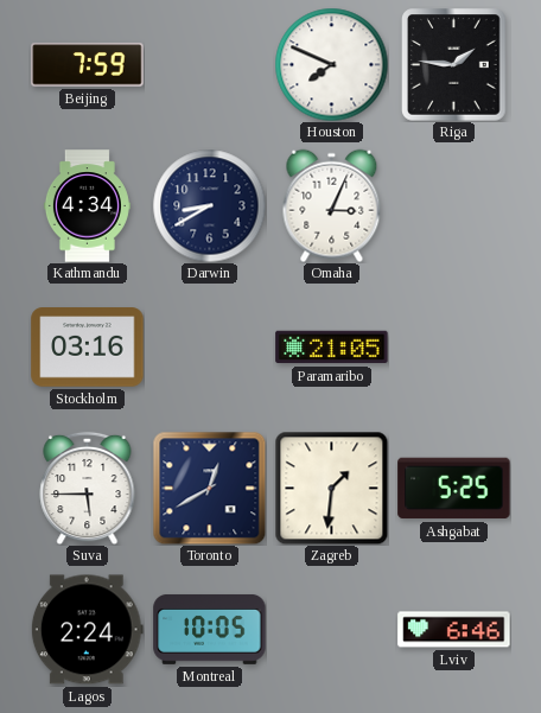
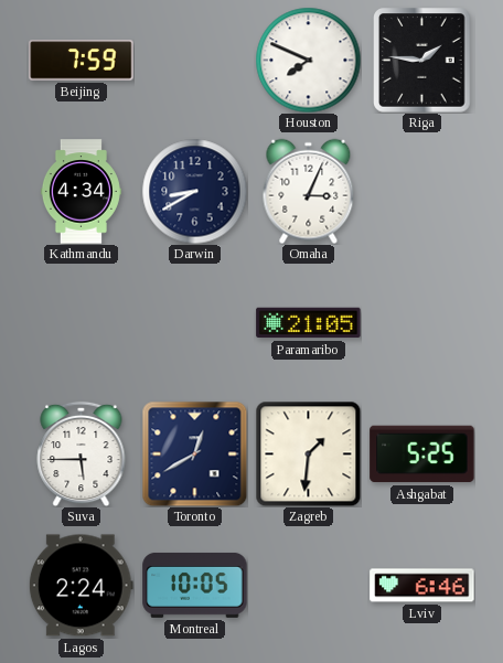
Stockholm: 03:16 -> none
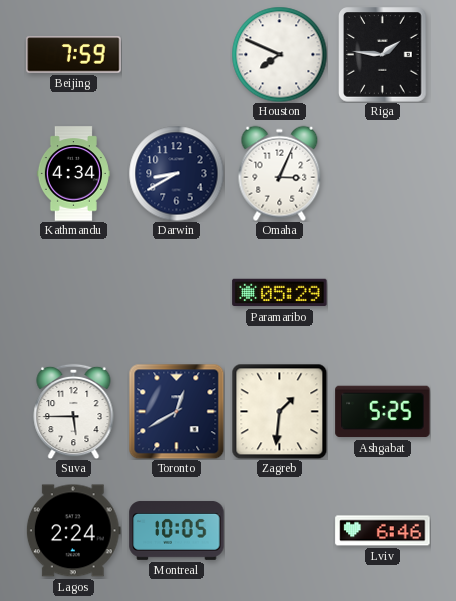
Paramaribo: 21:05 -> 05:29
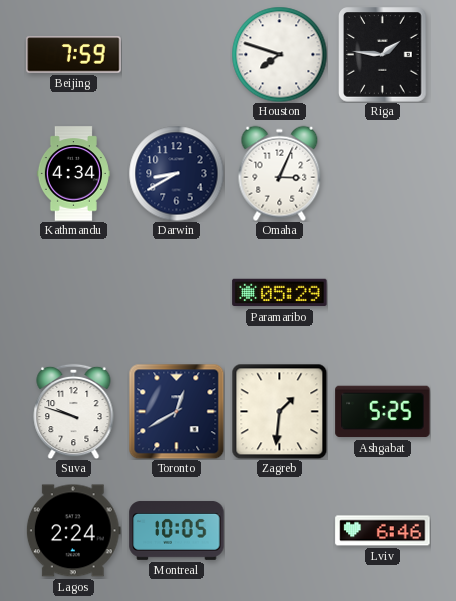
Houston: 7:49 -> 7:48
Suva: 5:45 -> 9:48
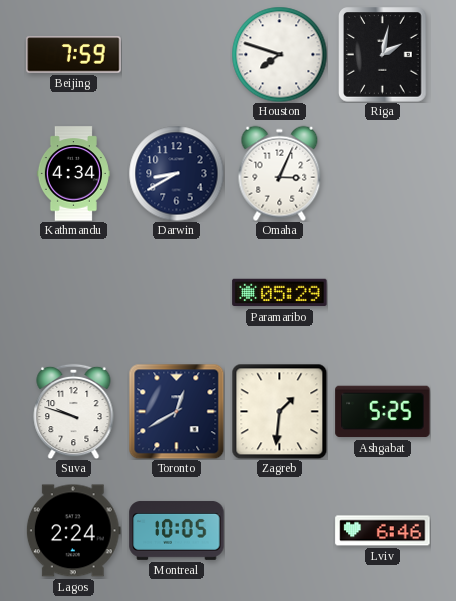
Riga: 1:46 -> 2:02
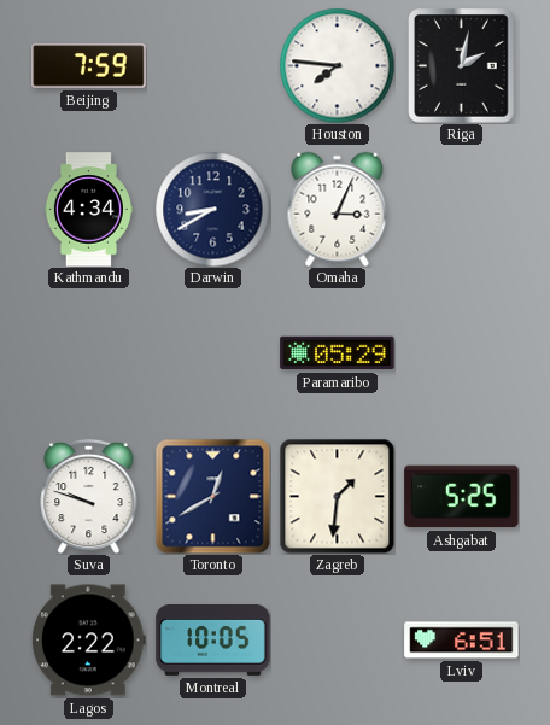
Houston: 7:48 -> 7:46
Lagos: 2:24 -> 2:22
Lviv: 6:46 -> 6:51
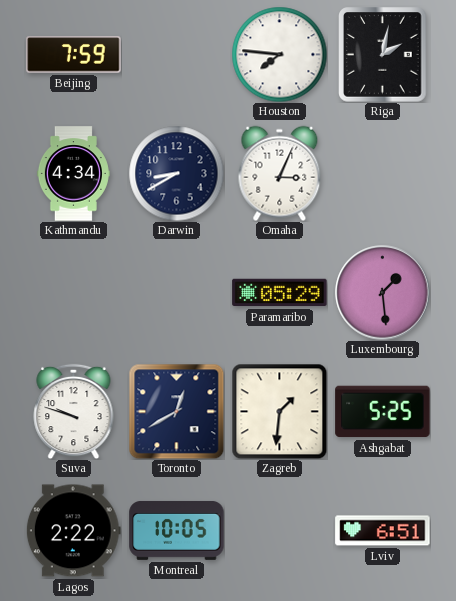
Luxembourg: none -> 1:29
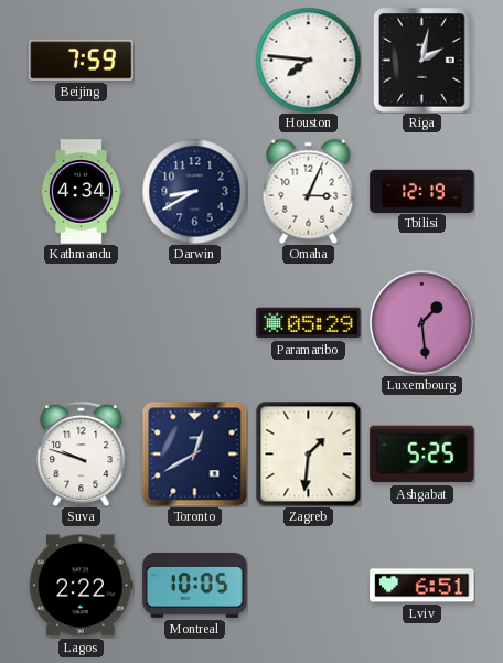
Tbilisi: none -> 12:19
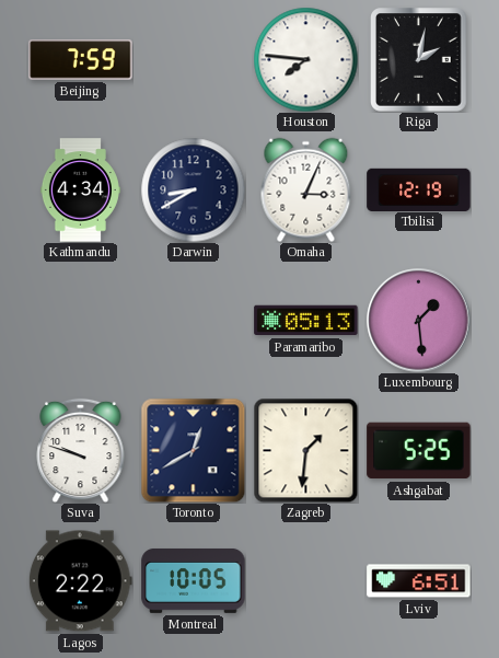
Paramaribo: 05:29 -> 05:13
